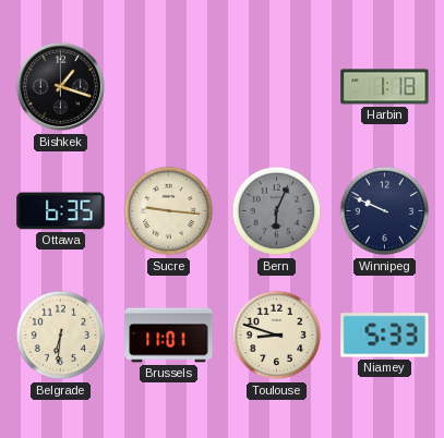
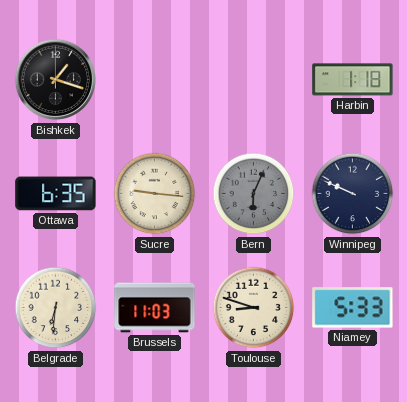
Brussels: 11:01 -> 11:03
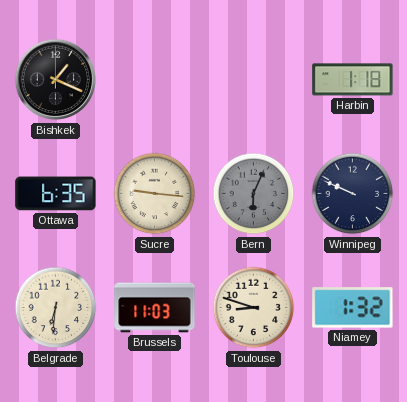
Bishkek: 1:18 -> 1:19
Niamey: 5:33 -> 1:32
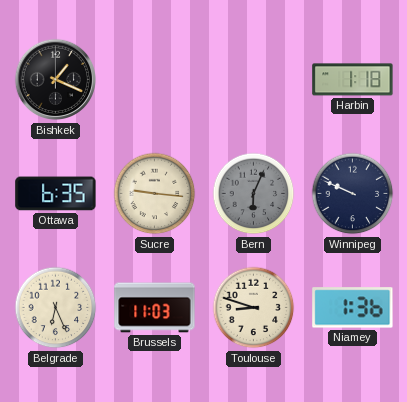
Belgrade: 6:31 -> 6:26
Niamey: 1:32 -> 1:36
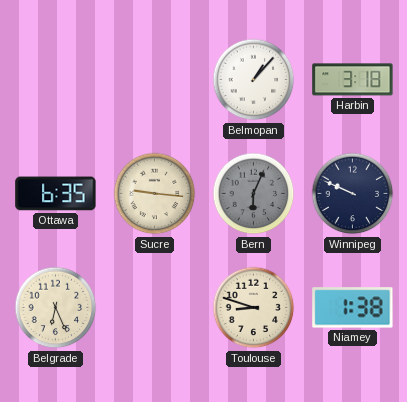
Bishkek: 1:19 -> none
Belmopan: none -> 1:07
Harbin: 1:18 -> 3:18
Brussels: 11:03 -> none
Niamey: 1:36 -> 1:38
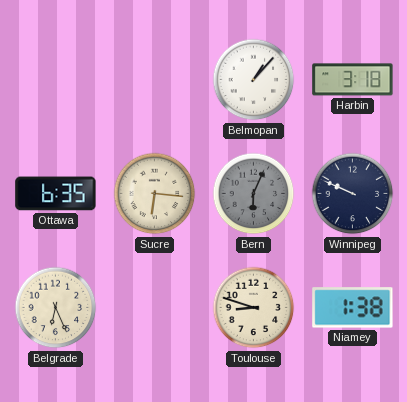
Sucre: 9:16 -> 6:16
